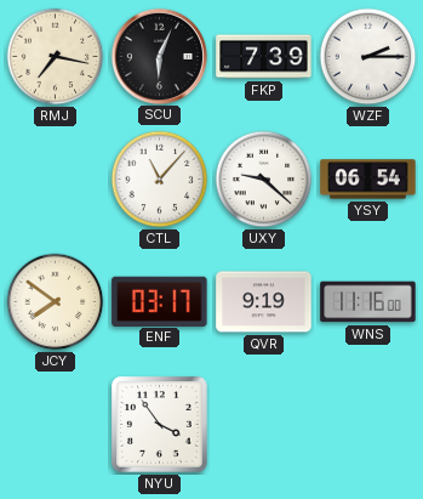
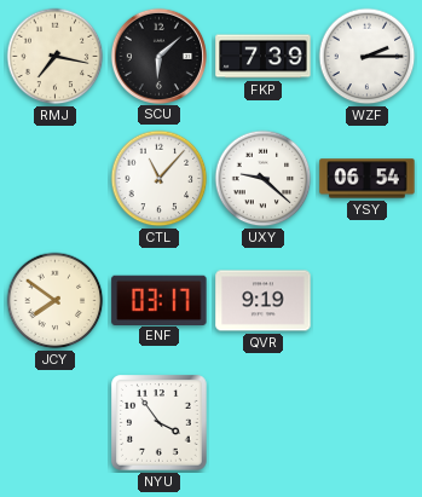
SCU: 6:04 -> 6:08
WNS: 11:16 -> none
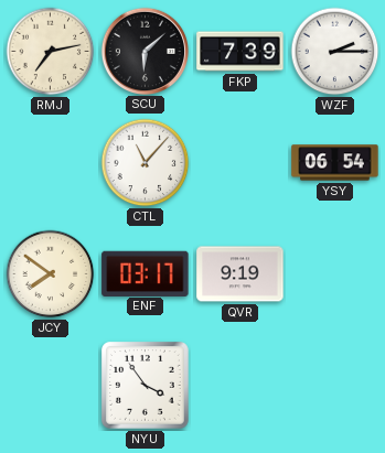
RMJ: 7:17 -> 7:13
UXY: 9:22 -> none
